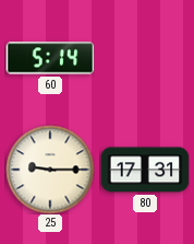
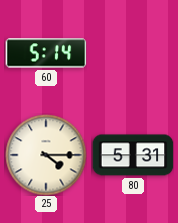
25: 9:15 -> 4:15
80: 17:31 -> 5:31
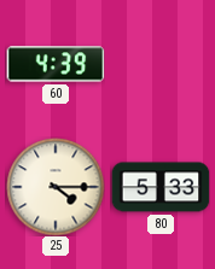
60: 5:14 -> 4:39
80: 5:31 -> 5:33
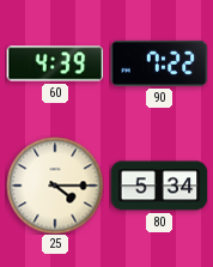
90: none -> 7:22
80: 5:33 -> 5:34
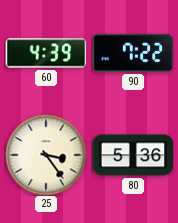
25: 4:15 -> 3:24
80: 5:34 -> 5:36
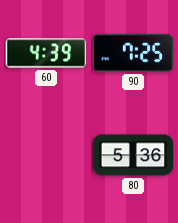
90: 7:22 -> 7:25
25: 3:24 -> none
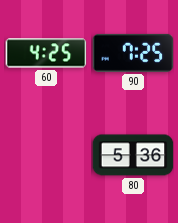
60: 4:39 -> 4:25
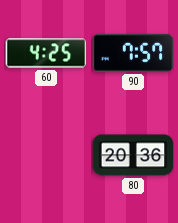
90: 7:25 -> 7:57
80: 5:36 -> 20:36
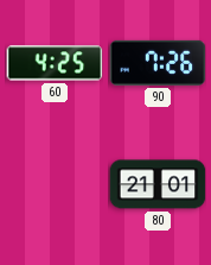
90: 7:57 -> 7:26
80: 20:36 -> 21:01
